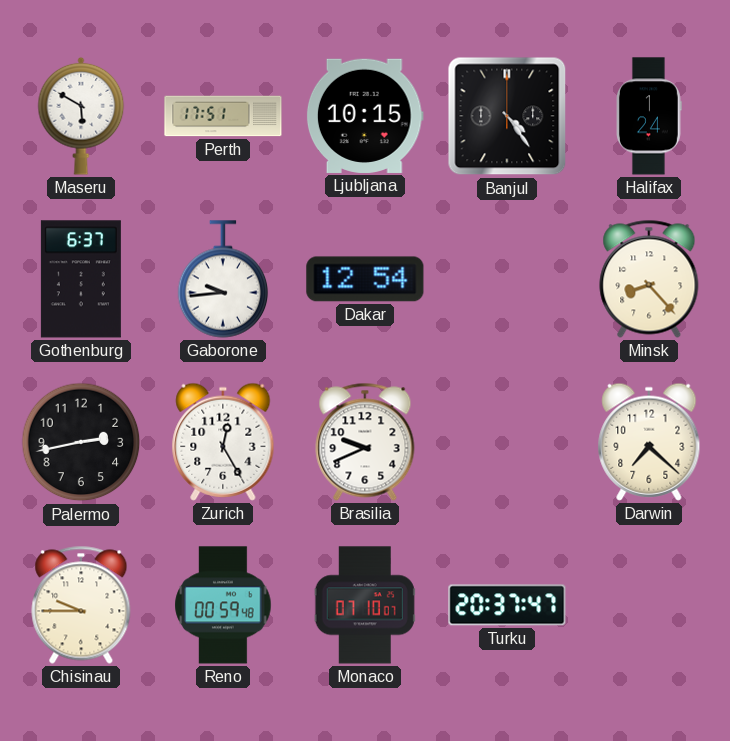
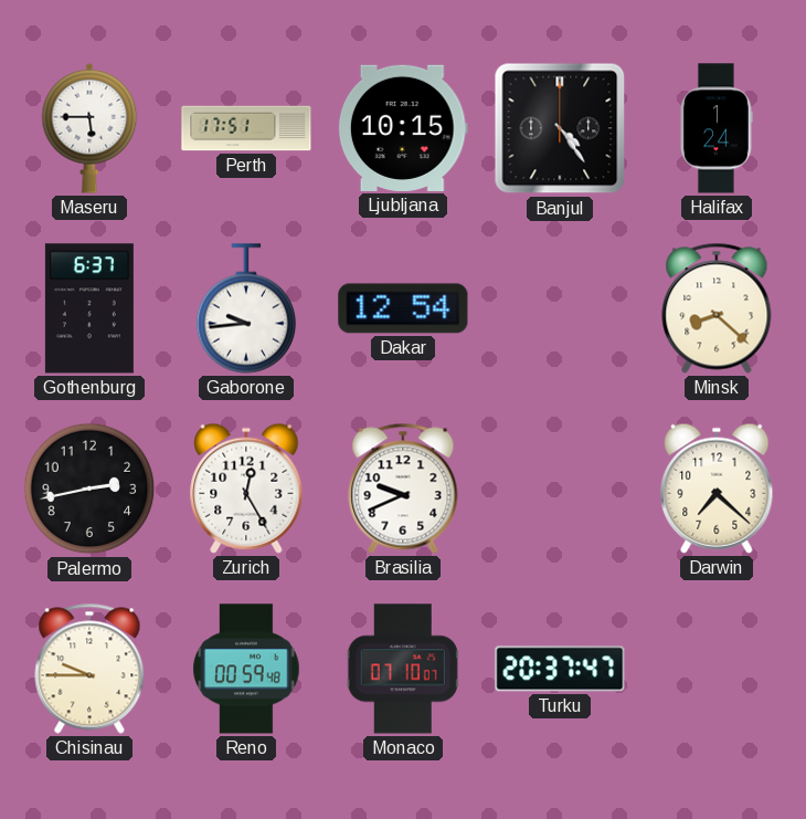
Maseru: 5:50 -> 5:45
Minsk: 8:23 -> 8:22
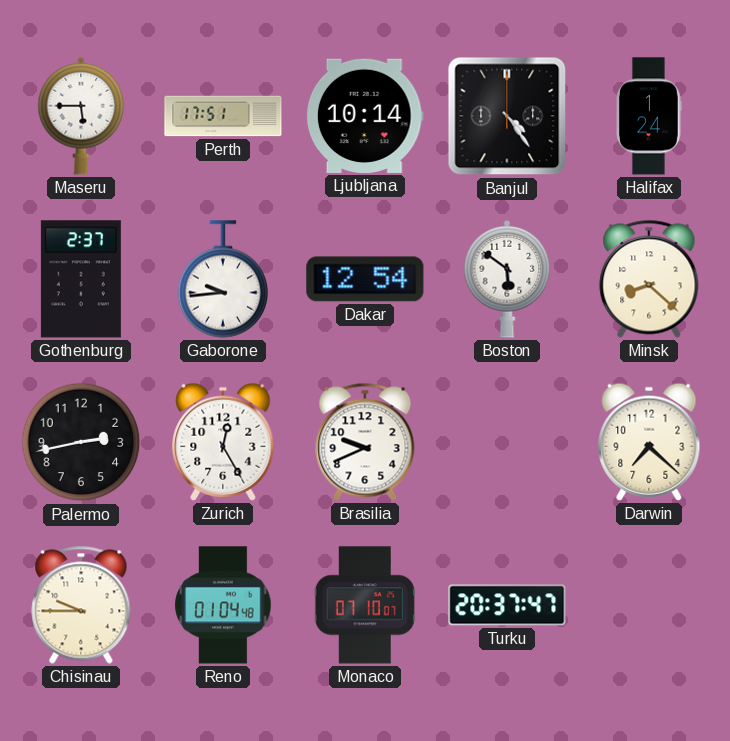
Ljubljana: 10:15 -> 10:14
Gothenburg: 6:37 -> 2:37
Boston: none -> 5:51
Reno: 00:59 -> 01:04
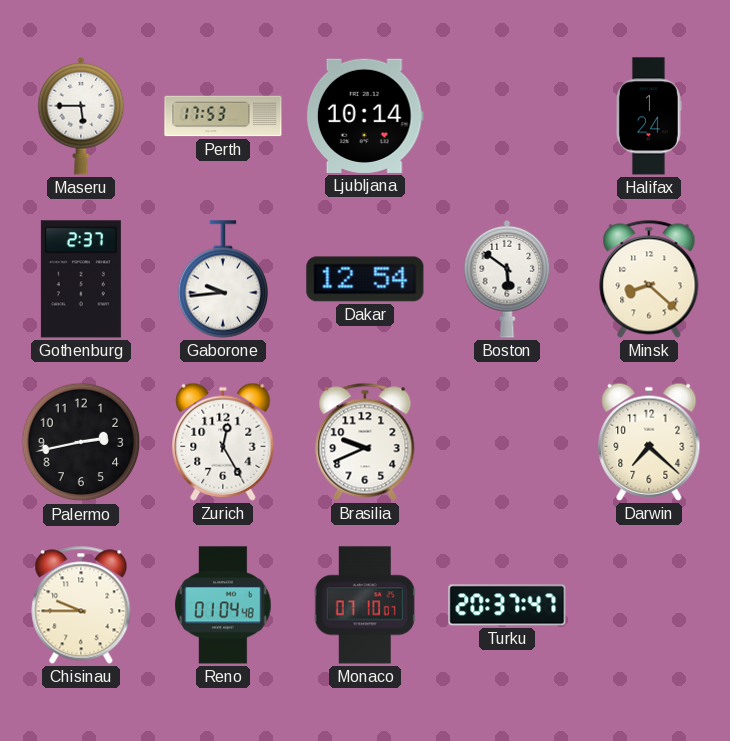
Perth: 17:51 -> 17:53
Banjul: 4:24 -> none
